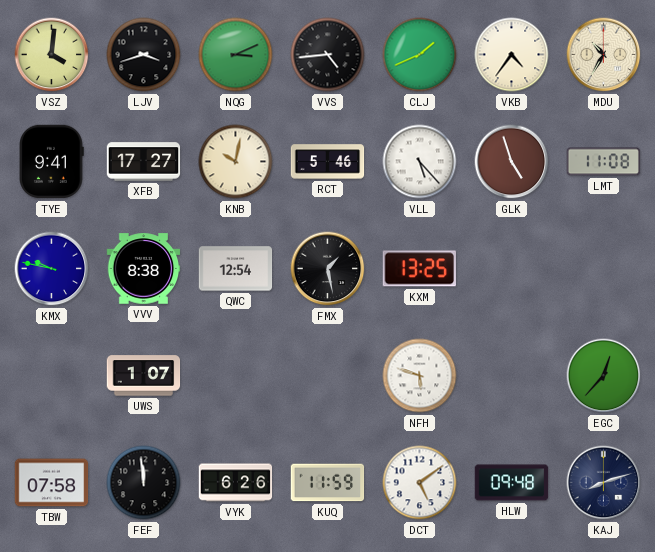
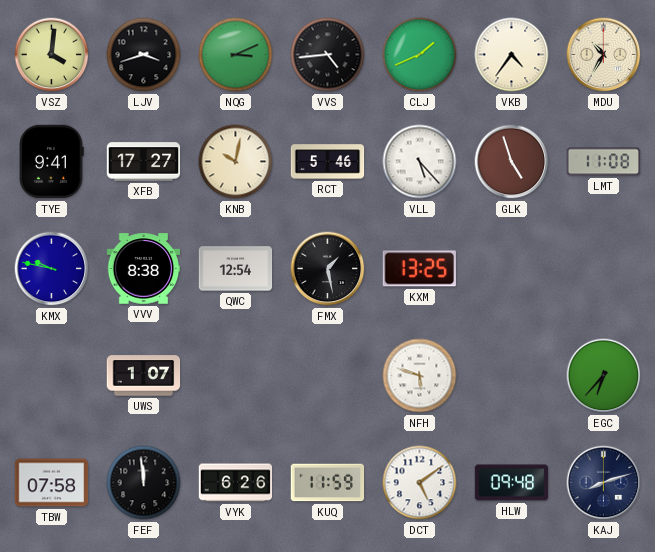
EGC: 12:37 -> 6:37
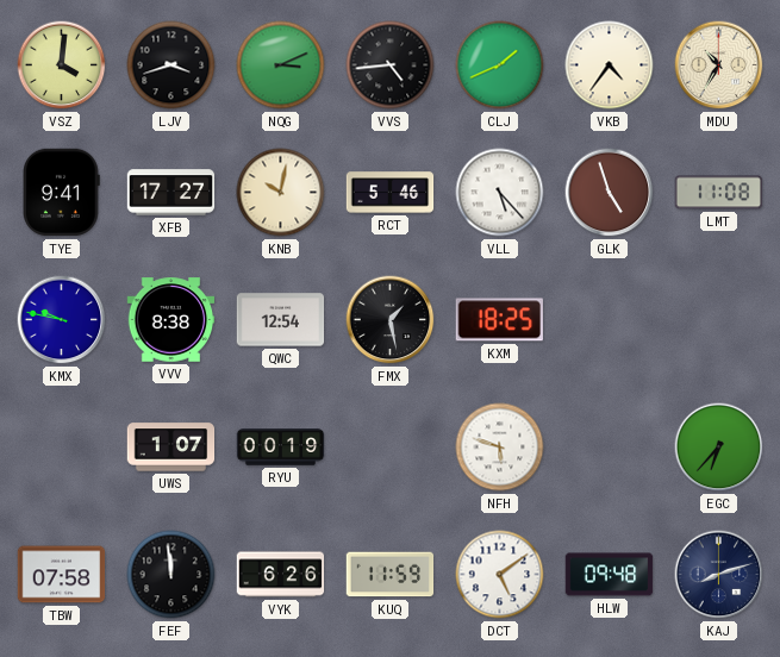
KXM: 13:25 -> 18:25
RYU: none -> 00:19
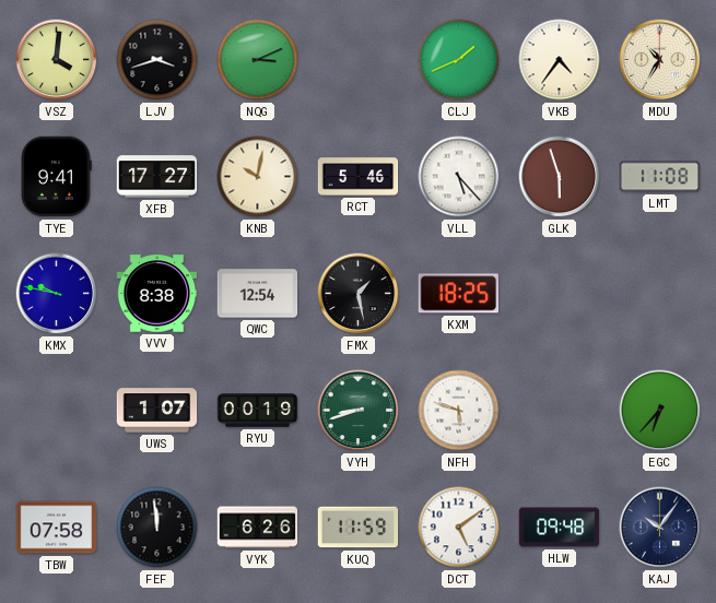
VVS: 4:44 -> none
GLK: 4:57 -> 5:57
VYH: none -> 8:42
KAJ: 8:12 -> 10:06
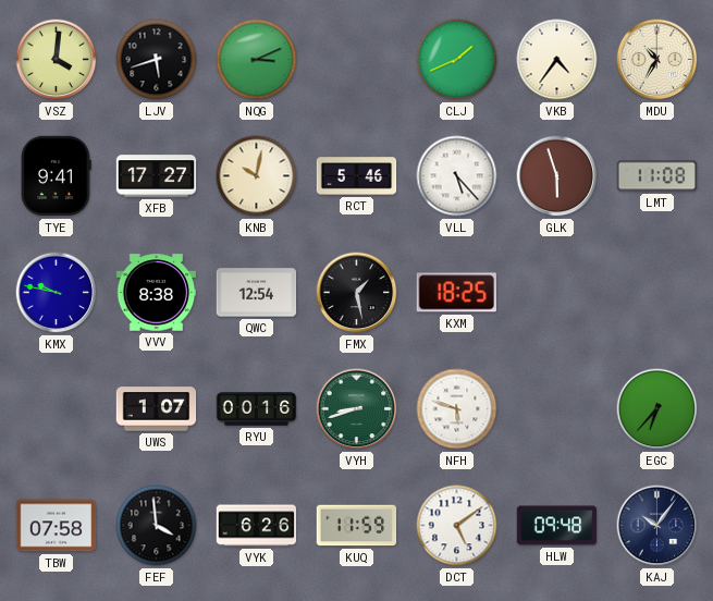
LJV: 3:42 -> 5:42
RYU: 00:19 -> 00:16
FEF: 11:59 -> 3:59
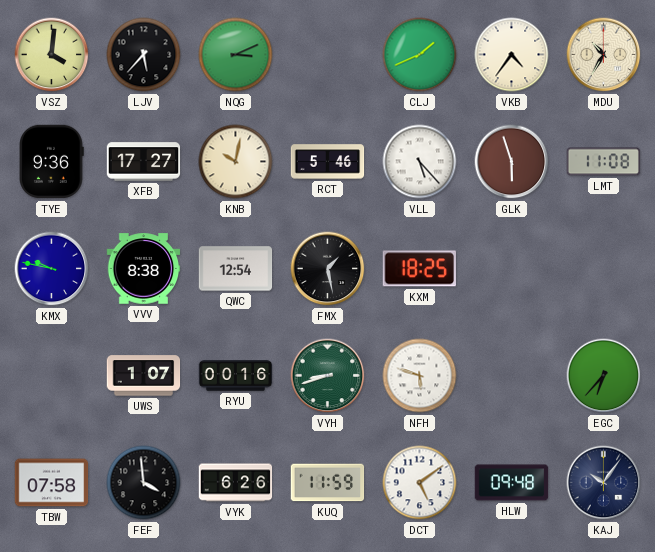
LJV: 5:42 -> 5:37
TYE: 9:41 -> 9:36
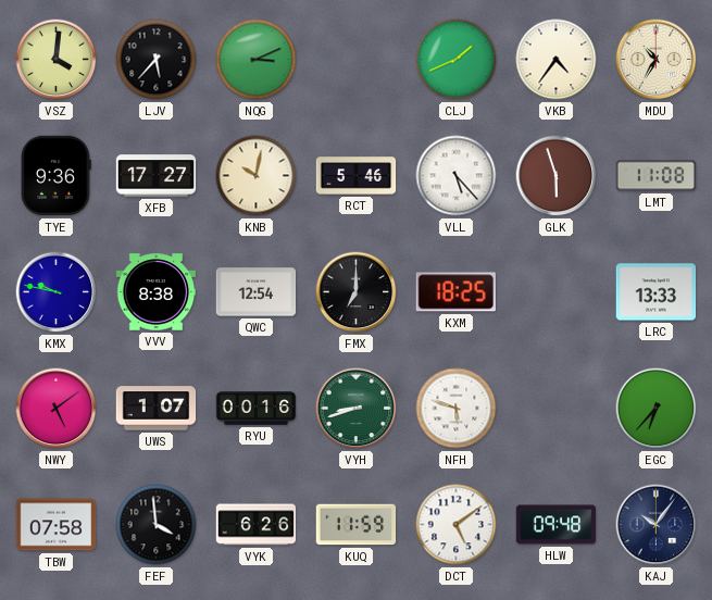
FMX: 1:28 -> 7:00
LRC: none -> 13:33
NWY: none -> 5:09
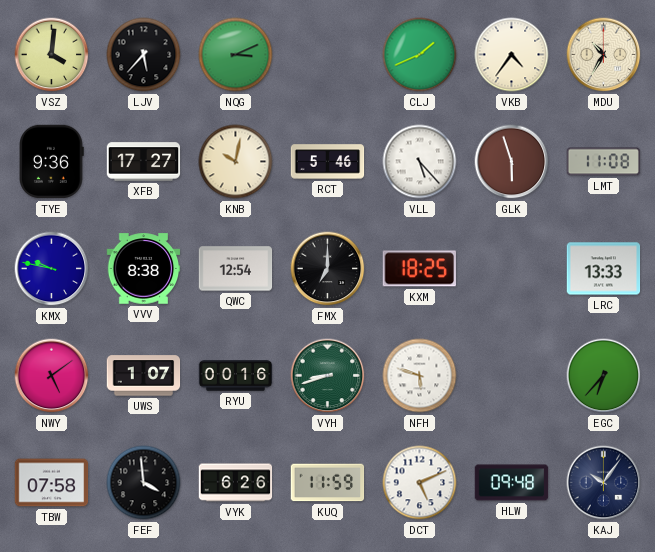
DCT: 5:09 -> 5:11
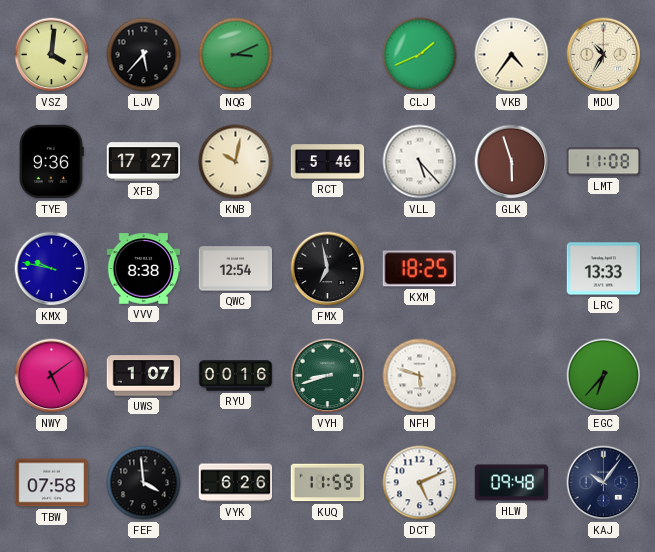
FMX: 7:00 -> 6:58
